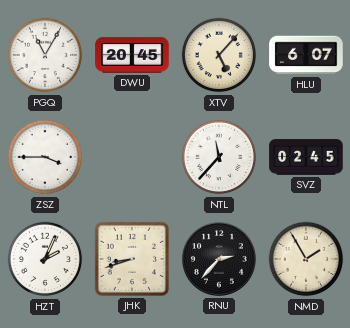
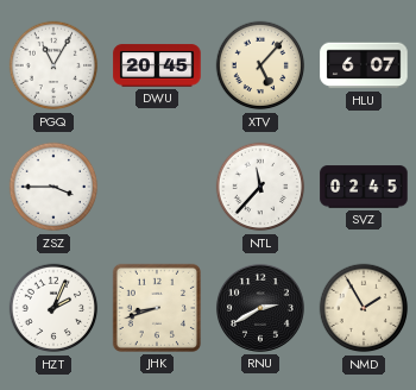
RNU: 2:37 -> 2:40
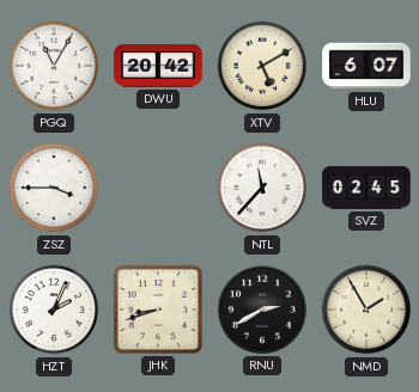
DWU: 20:45 -> 20:42
XTV: 5:07 -> 5:10
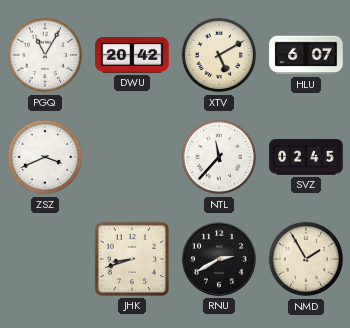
ZSZ: 3:45 -> 3:41
HZT: 2:04 -> none
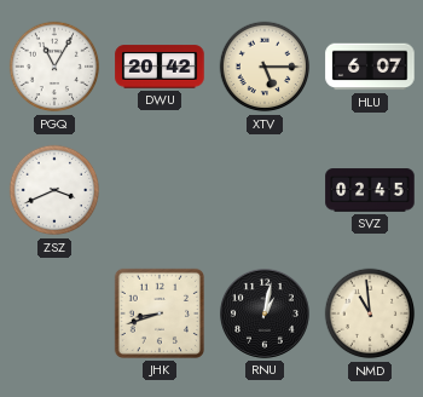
XTV: 5:10 -> 5:15
NTL: 11:37 -> none
RNU: 2:40 -> 1:02
NMD: 1:55 -> 10:59
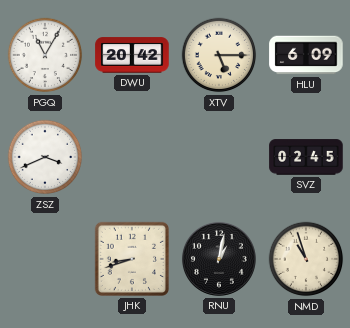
HLU: 6:07 -> 6:09
NMD: 10:59 -> 10:57
